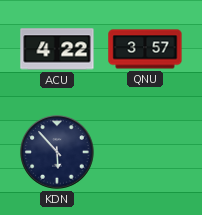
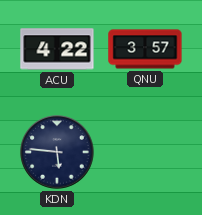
KDN: 5:53 -> 5:46
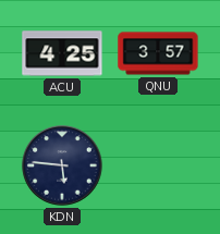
ACU: 4:22 -> 4:25
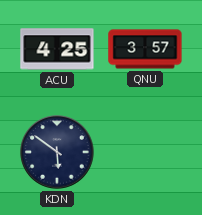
KDN: 5:46 -> 5:51
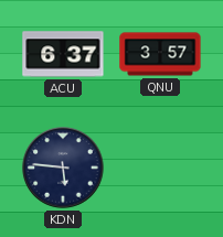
ACU: 4:25 -> 6:37
KDN: 5:51 -> 5:46
